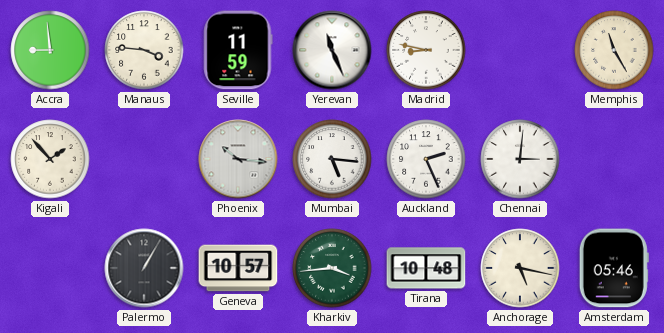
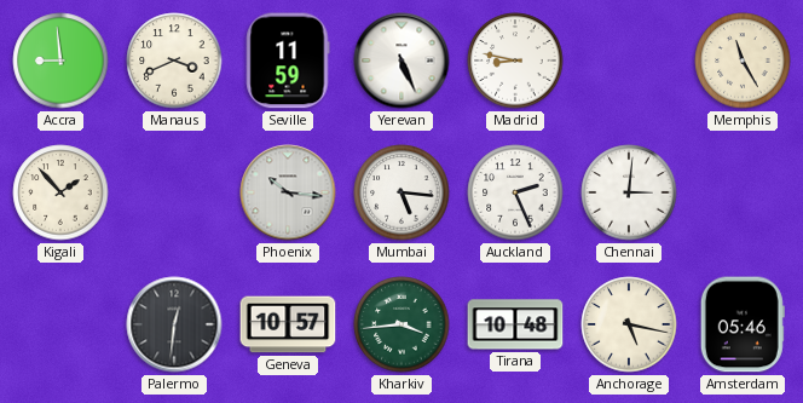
Manaus: 3:46 -> 3:41
Yerevan: 11:26 -> 5:26
Palermo: 1:05 -> 12:31
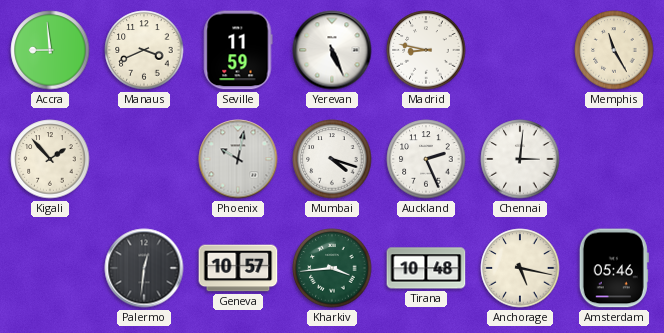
Phoenix: 10:16 -> 10:02
Mumbai: 5:16 -> 4:18
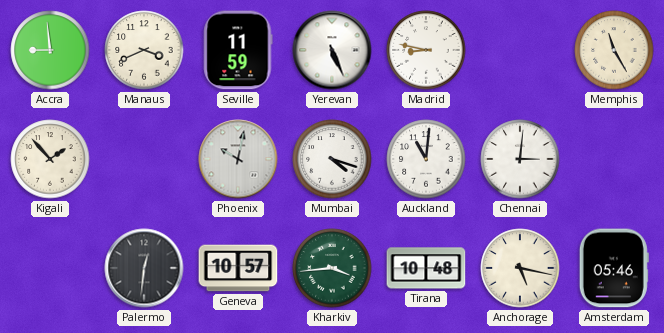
Auckland: 2:26 -> 11:01
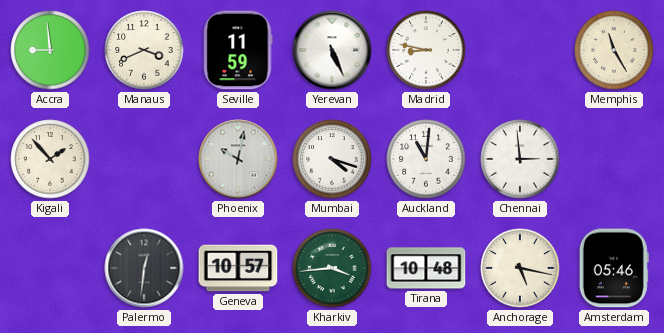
Chennai: 3:01 -> 2:59
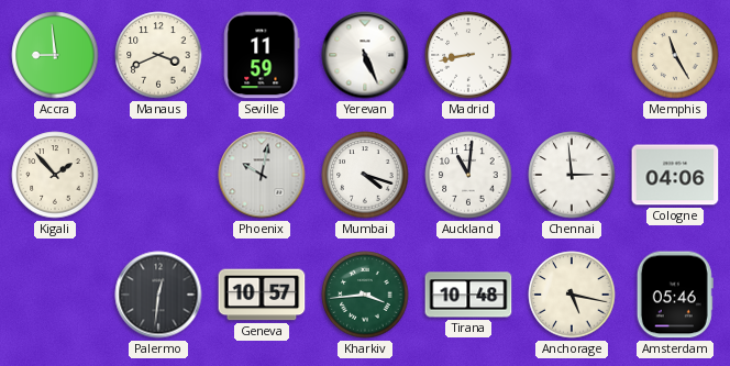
Madrid: 8:47 -> 8:43
Cologne: none -> 04:06
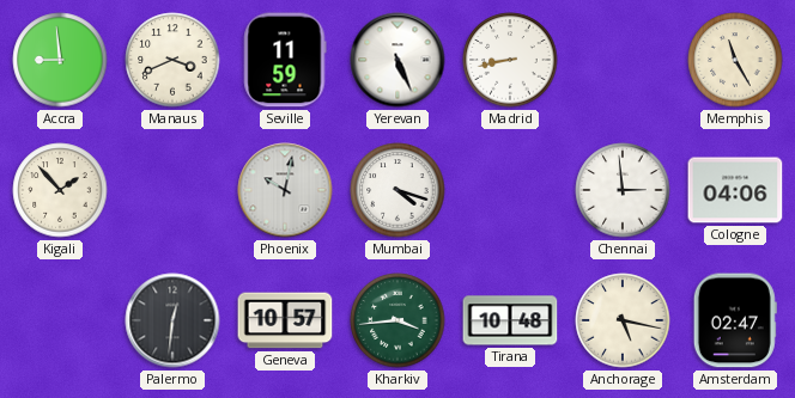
Auckland: 11:01 -> none
Amsterdam: 05:46 -> 02:47
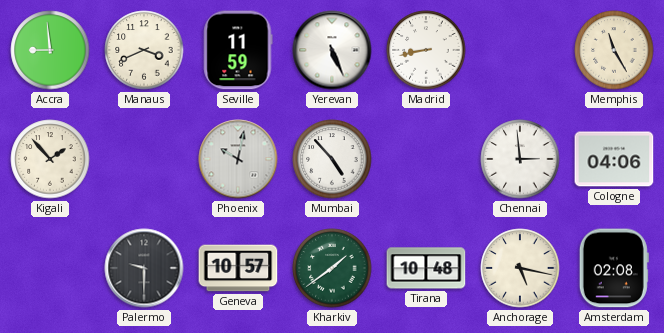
Mumbai: 4:18 -> 4:53
Palermo: 12:31 -> 9:30
Kharkiv: 3:44 -> 1:39
Amsterdam: 02:47 -> 02:08
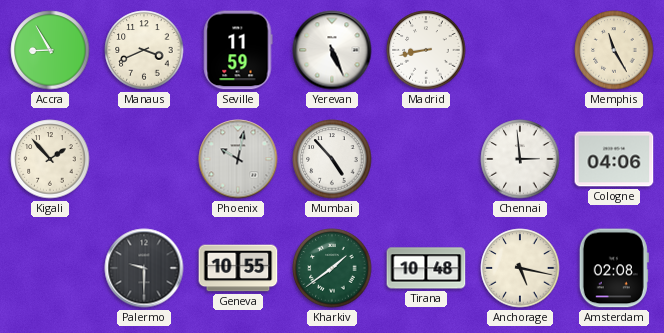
Accra: 8:59 -> 8:55
Geneva: 10:57 -> 10:55
